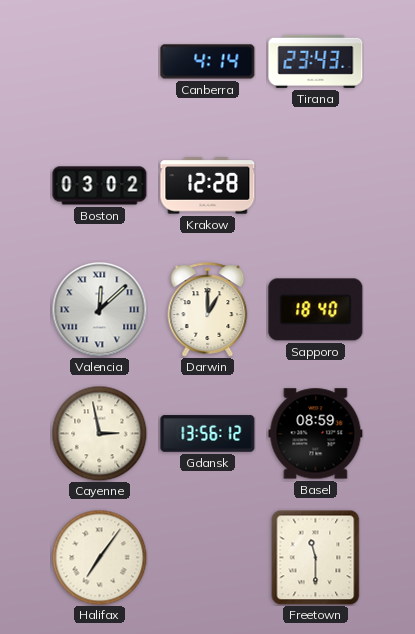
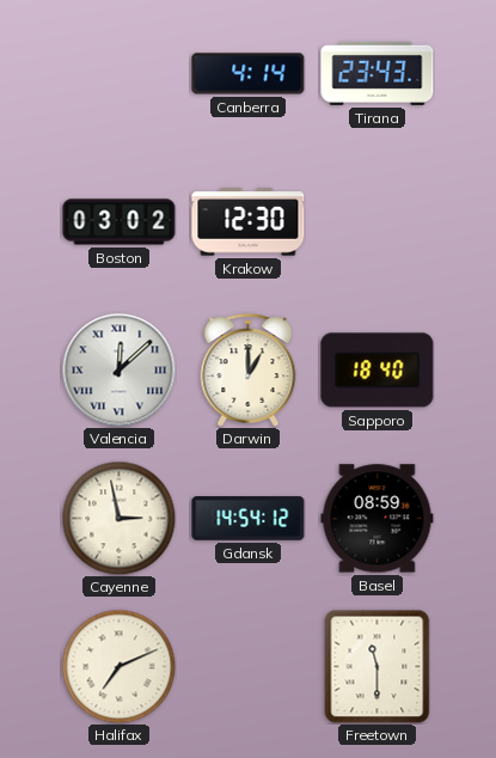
Krakow: 12:28 -> 12:30
Gdansk: 13:56 -> 14:54
Halifax: 7:06 -> 7:11
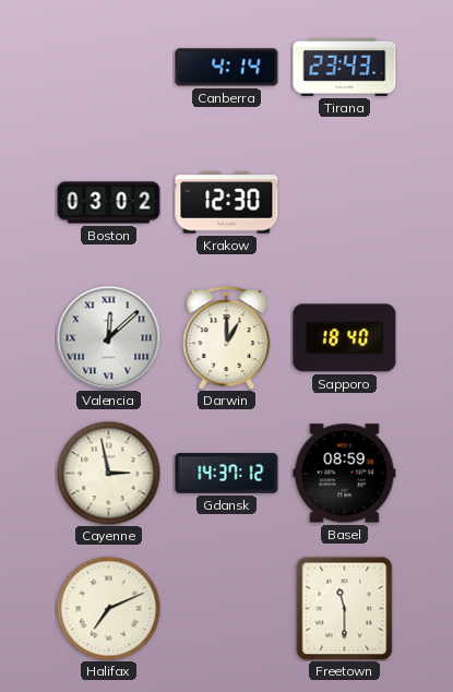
Gdansk: 14:54 -> 14:37
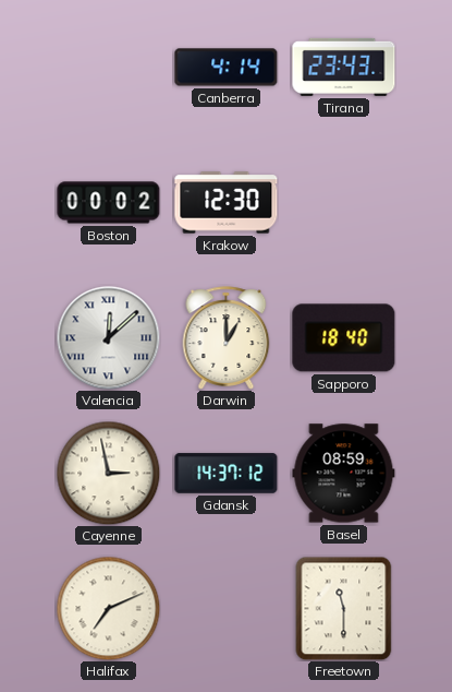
Boston: 03:02 -> 00:02
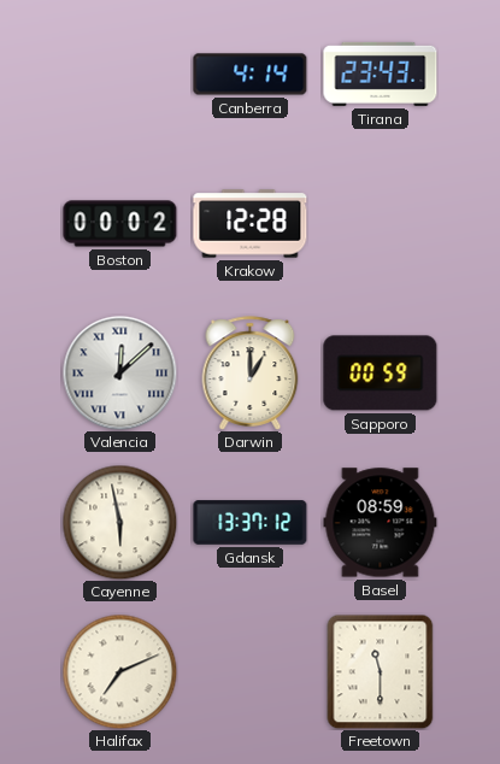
Krakow: 12:30 -> 12:28
Sapporo: 18:40 -> 00:59
Cayenne: 2:58 -> 5:58
Gdansk: 14:37 -> 13:37
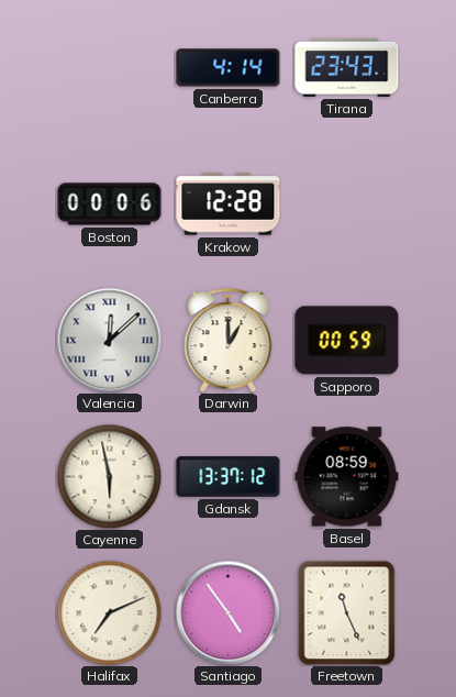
Boston: 00:02 -> 00:06
Santiago: none -> 4:54
Freetown: 11:30 -> 11:26
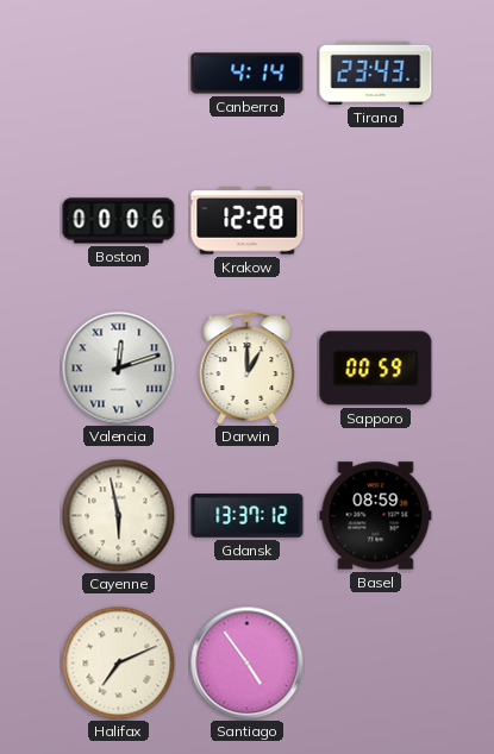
Valencia: 12:08 -> 12:12
Freetown: 11:26 -> none
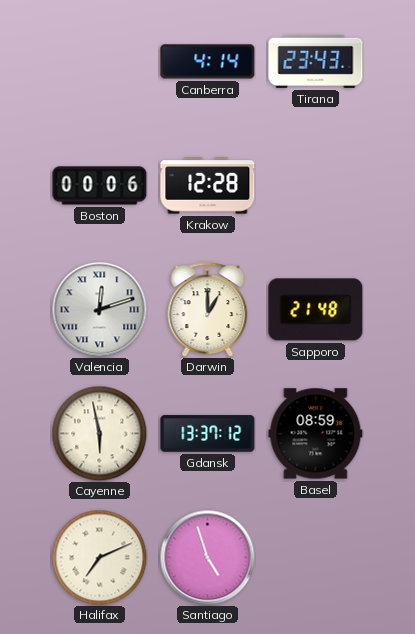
Sapporo: 00:59 -> 21:48
Santiago: 4:54 -> 4:57
